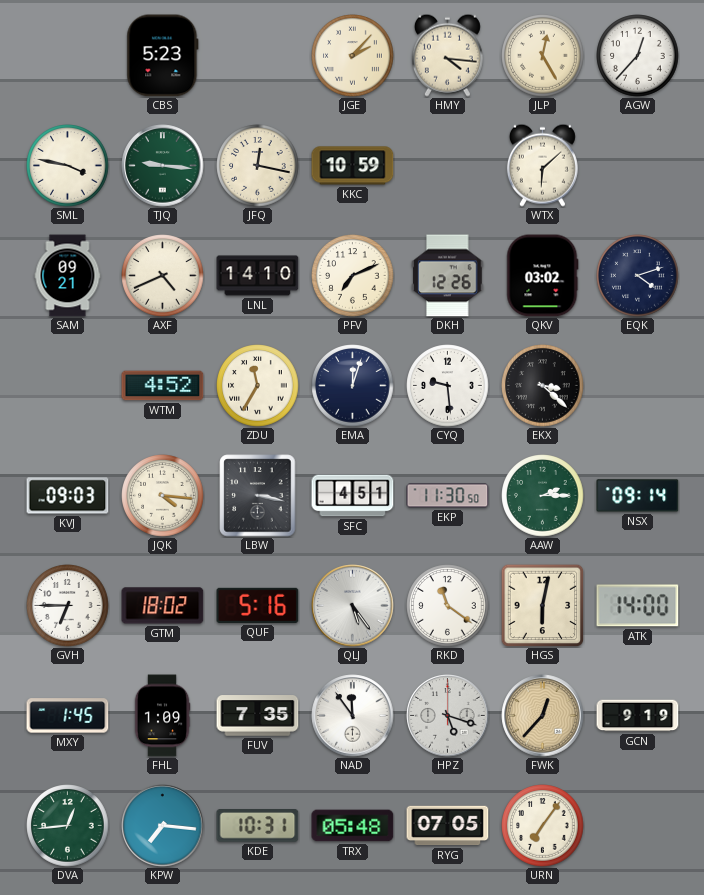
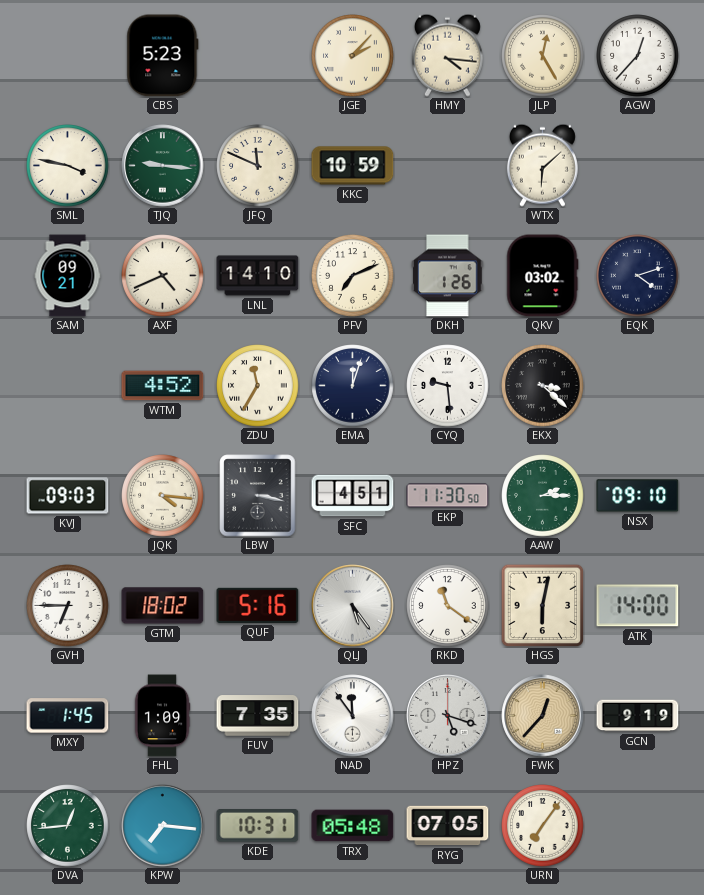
JFQ: 12:17 -> 11:49
DKH: 12:26 -> 1:26
NSX: 09:14 -> 09:10
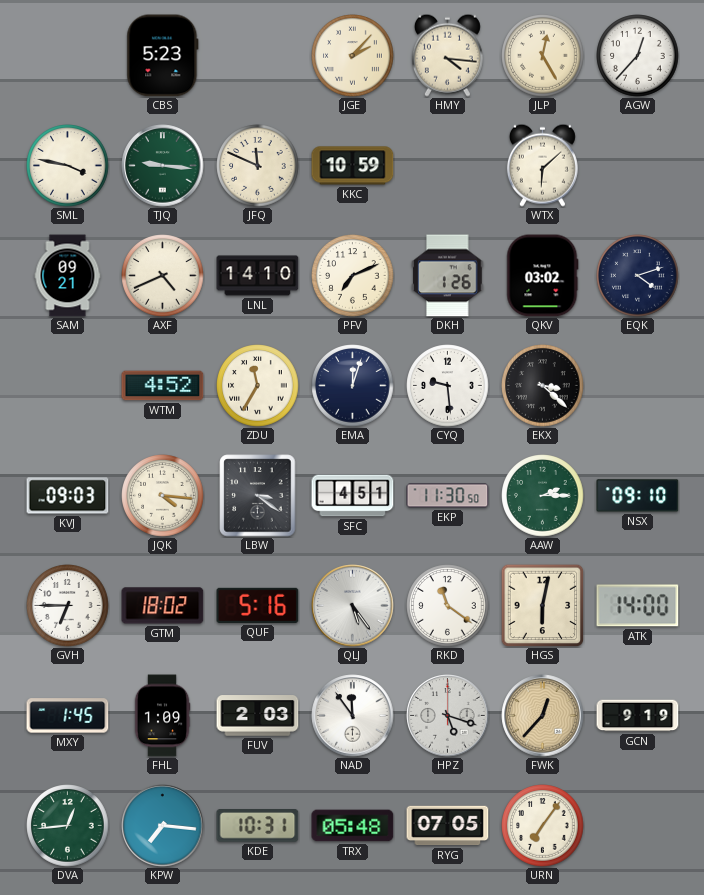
LBW: 3:17 -> 3:21
FUV: 7:35 -> 2:03
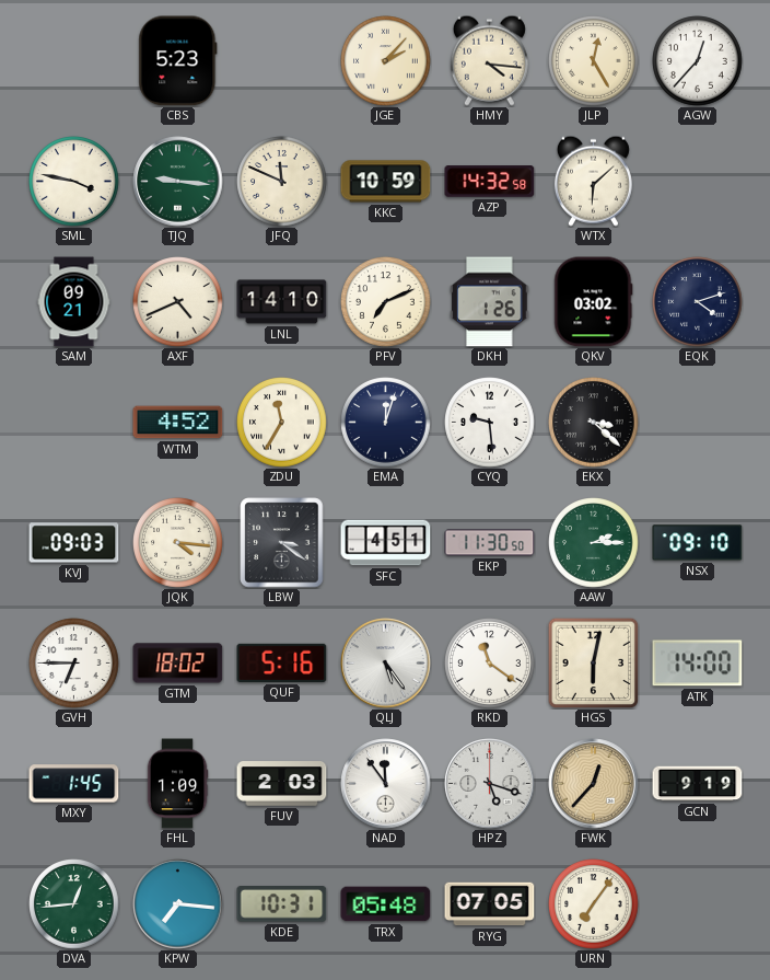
AZP: none -> 14:32
